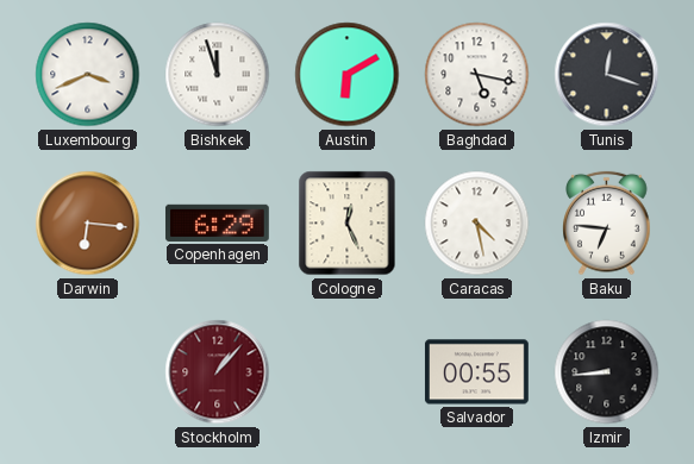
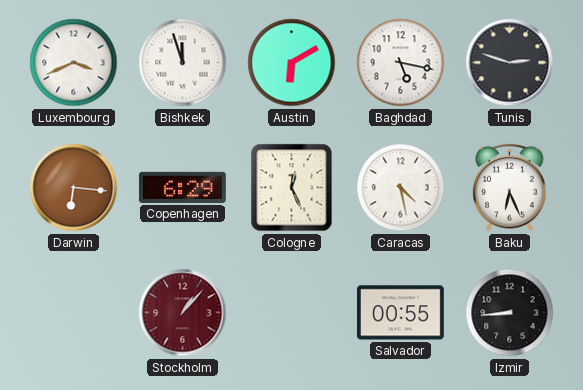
Tunis: 12:18 -> 2:48
Baku: 6:46 -> 6:26
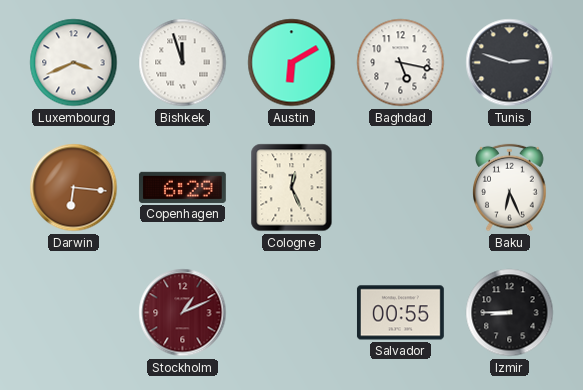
Caracas: 4:28 -> none
Stockholm: 1:07 -> 1:11
Izmir: 8:44 -> 8:45
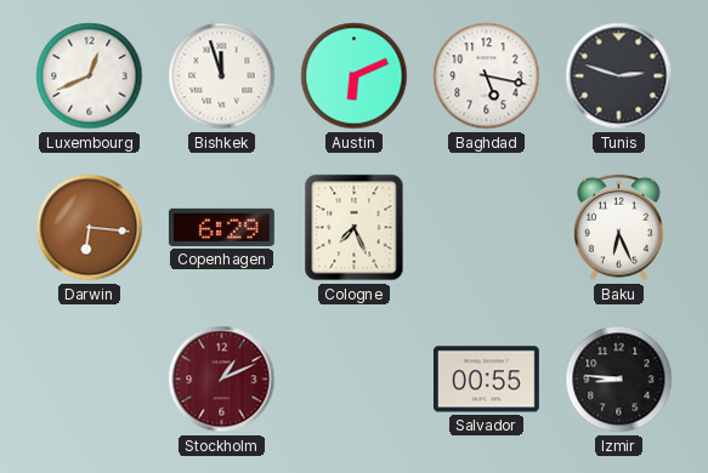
Luxembourg: 3:41 -> 12:41
Austin: 6:10 -> 6:11
Cologne: 12:26 -> 7:26
Izmir: 8:45 -> 8:46
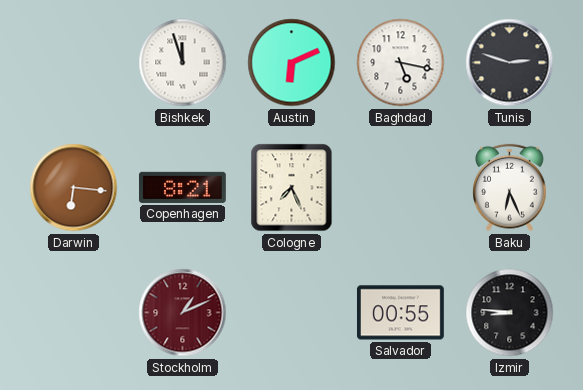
Luxembourg: 12:41 -> none
Copenhagen: 6:29 -> 8:21
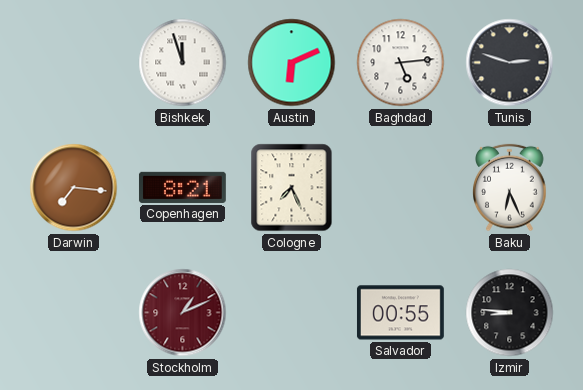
Baghdad: 5:17 -> 5:14
Darwin: 6:16 -> 7:16
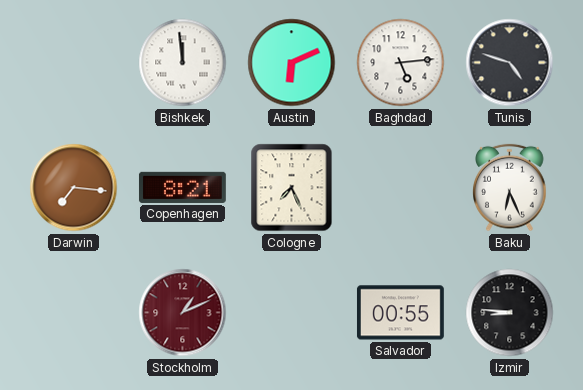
Bishkek: 11:57 -> 11:59
Tunis: 2:48 -> 4:48
